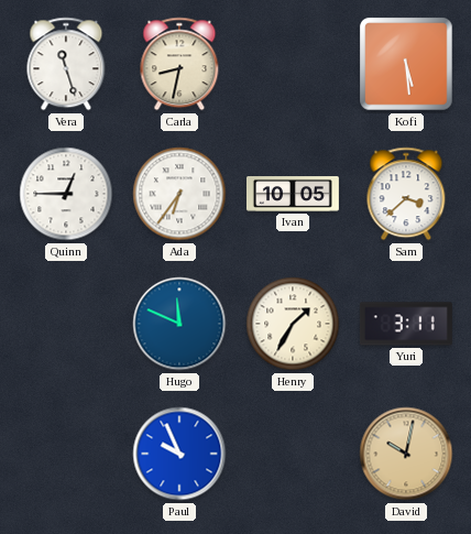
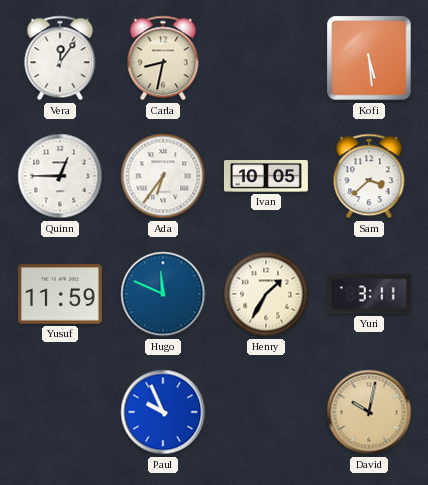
Vera: 11:27 -> 12:06
Yusuf: none -> 11:59
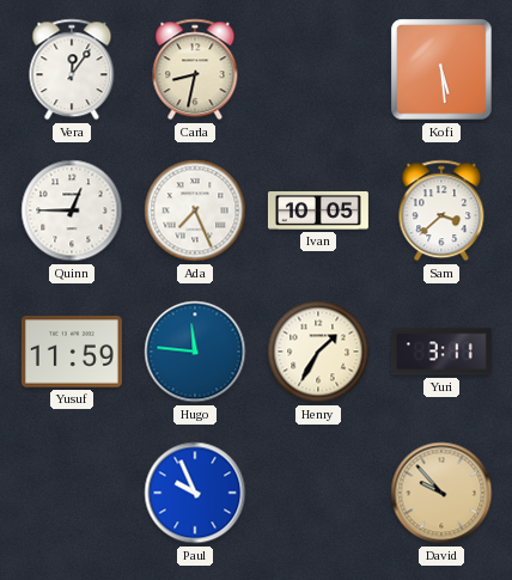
Ada: 6:36 -> 7:26
Hugo: 11:49 -> 11:46
David: 10:02 -> 9:53
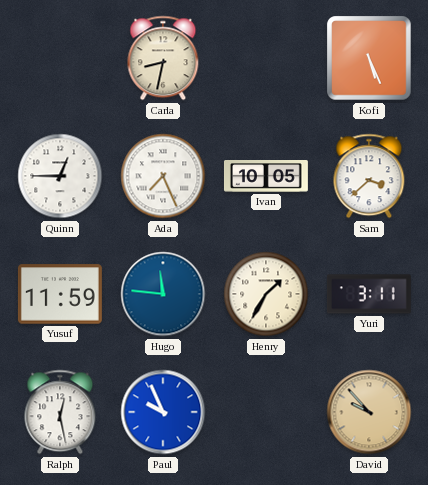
Vera: 12:06 -> none
Kofi: 5:29 -> 5:26
Ralph: none -> 12:28
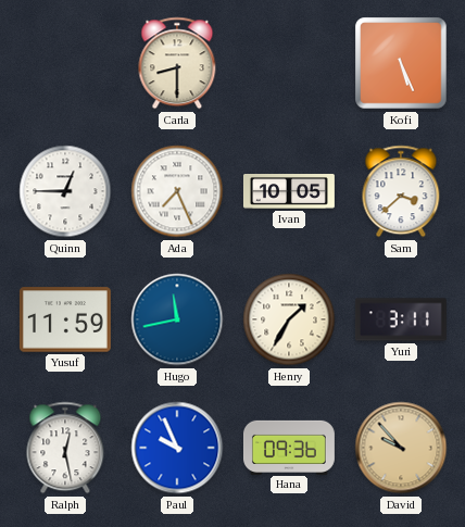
Carla: 8:32 -> 8:30
Hugo: 11:46 -> 11:43
Hana: none -> 09:36
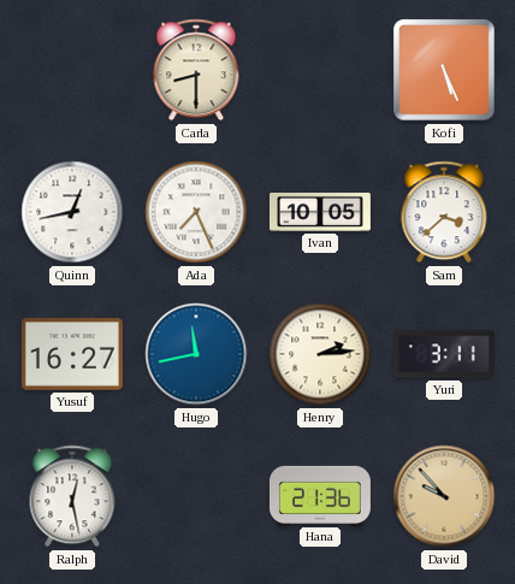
Quinn: 12:45 -> 12:43
Yusuf: 11:59 -> 16:27
Henry: 1:35 -> 2:14
Paul: 9:56 -> none
Hana: 09:36 -> 21:36
